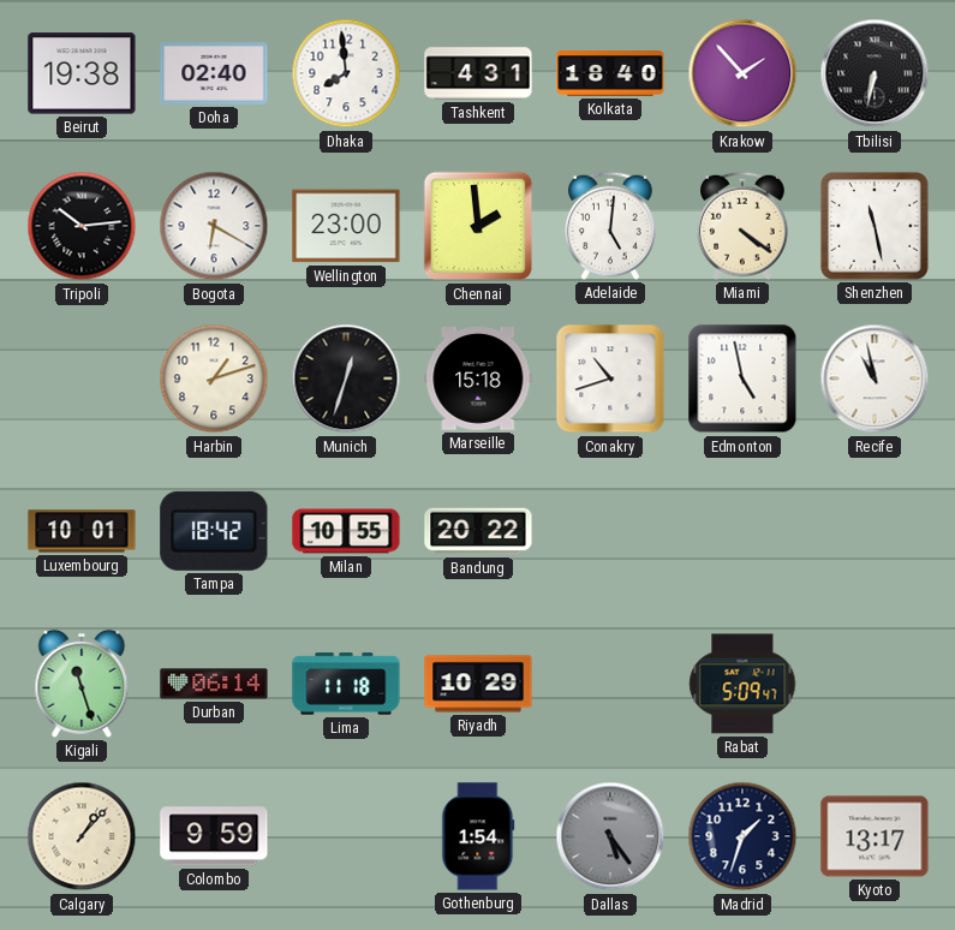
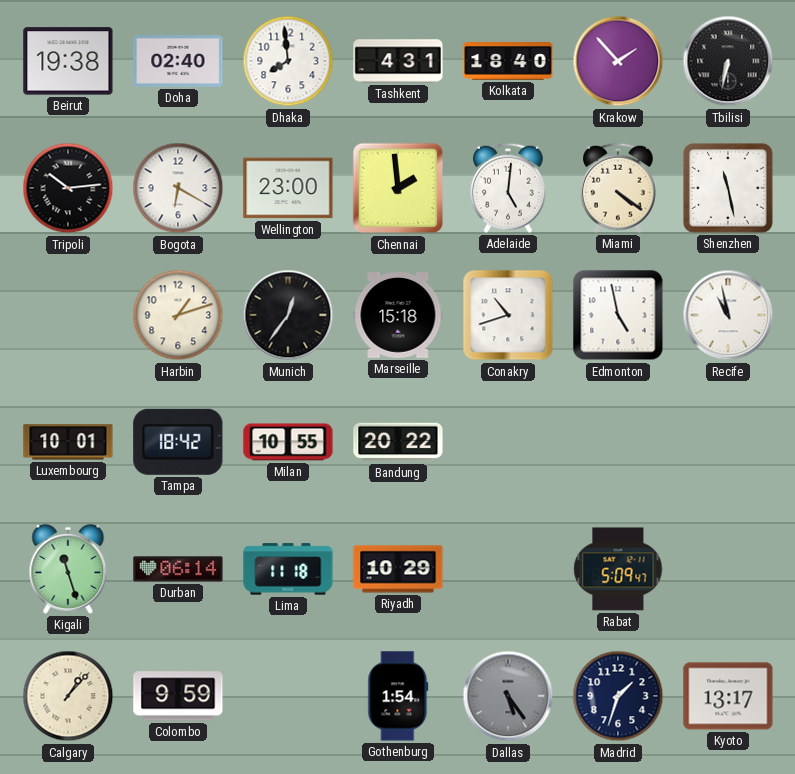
Munich: 12:33 -> 12:36
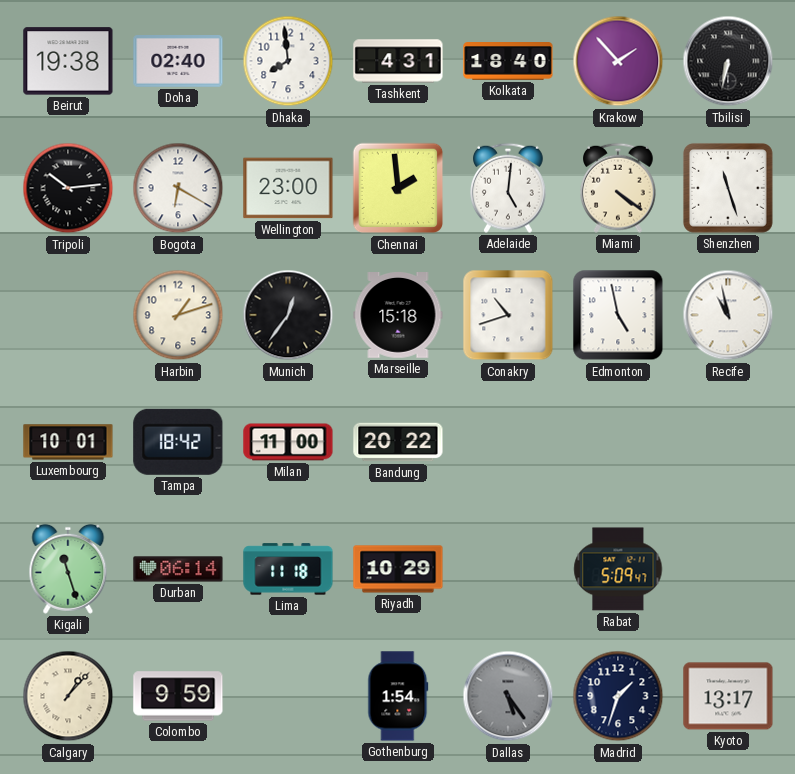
Shenzhen: 11:28 -> 11:27
Milan: 10:55 -> 11:00
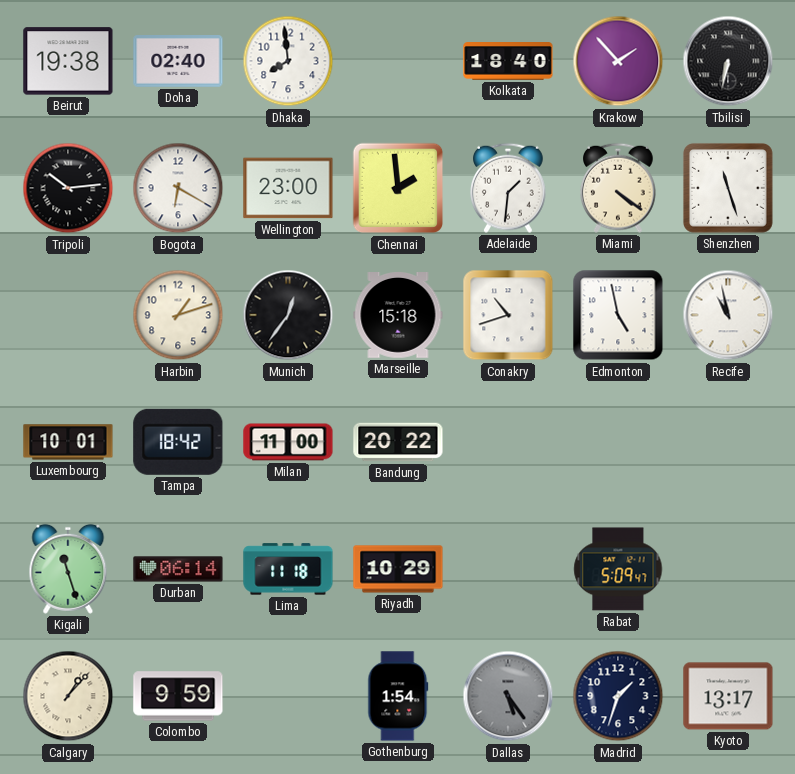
Tashkent: 4:31 -> none
Adelaide: 5:01 -> 1:31
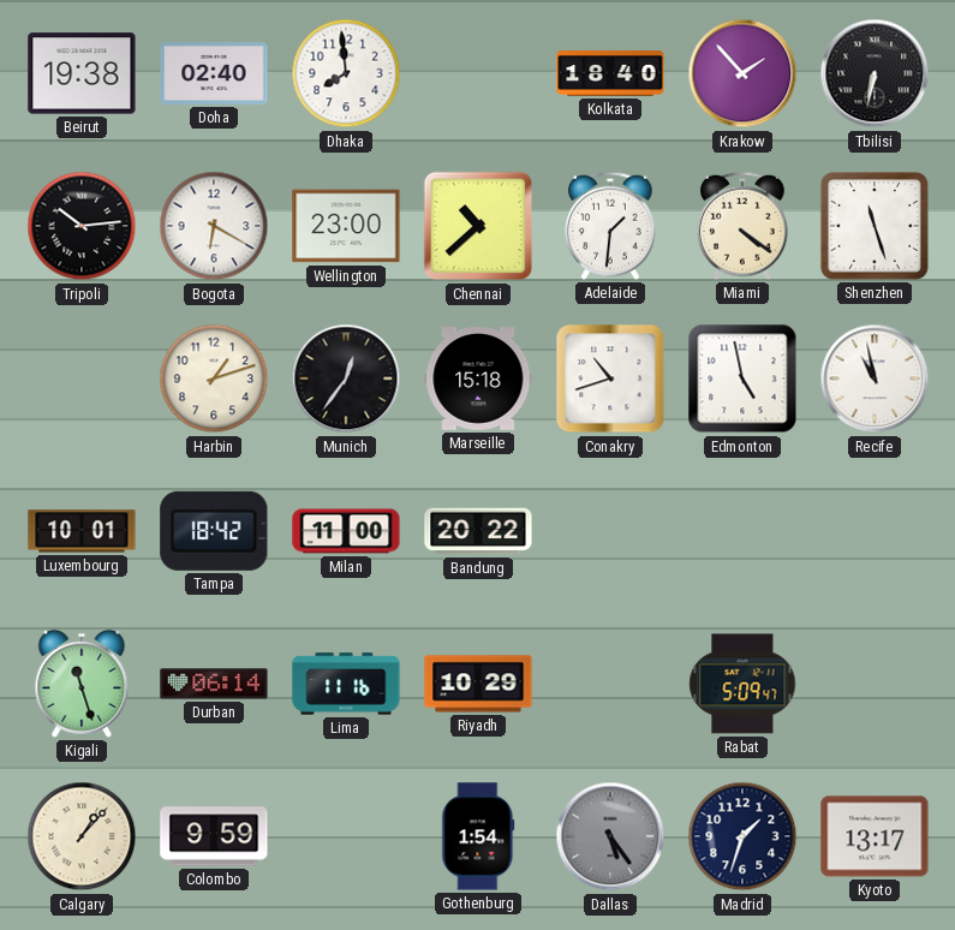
Chennai: 1:59 -> 10:38
Lima: 11:18 -> 11:16
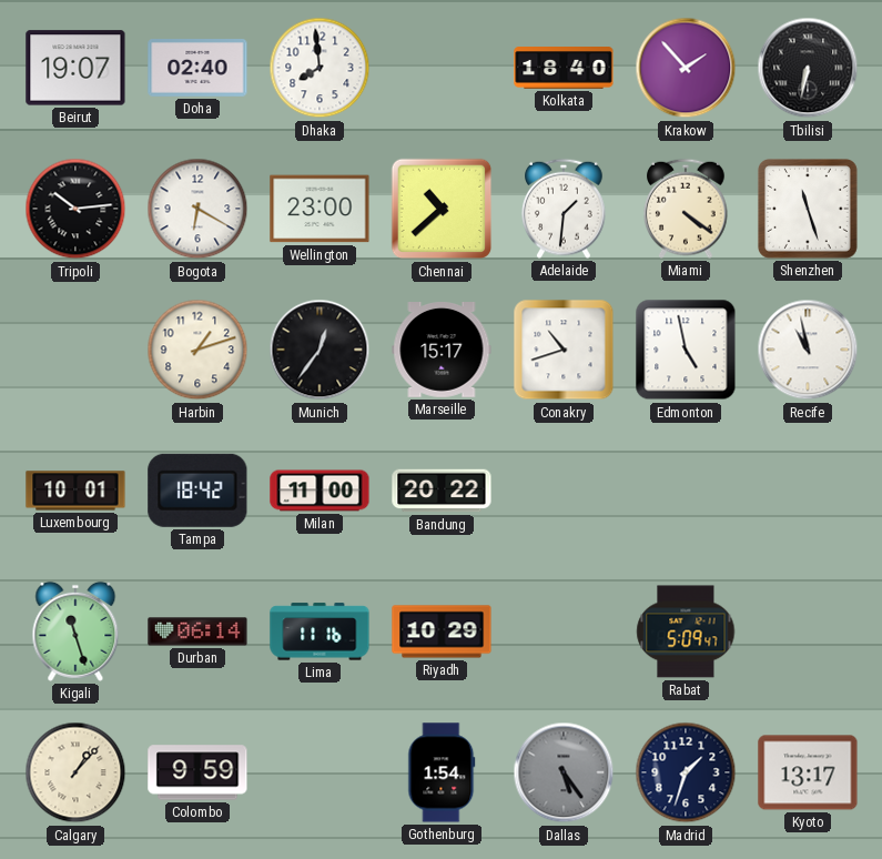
Beirut: 19:38 -> 19:07
Marseille: 15:18 -> 15:17
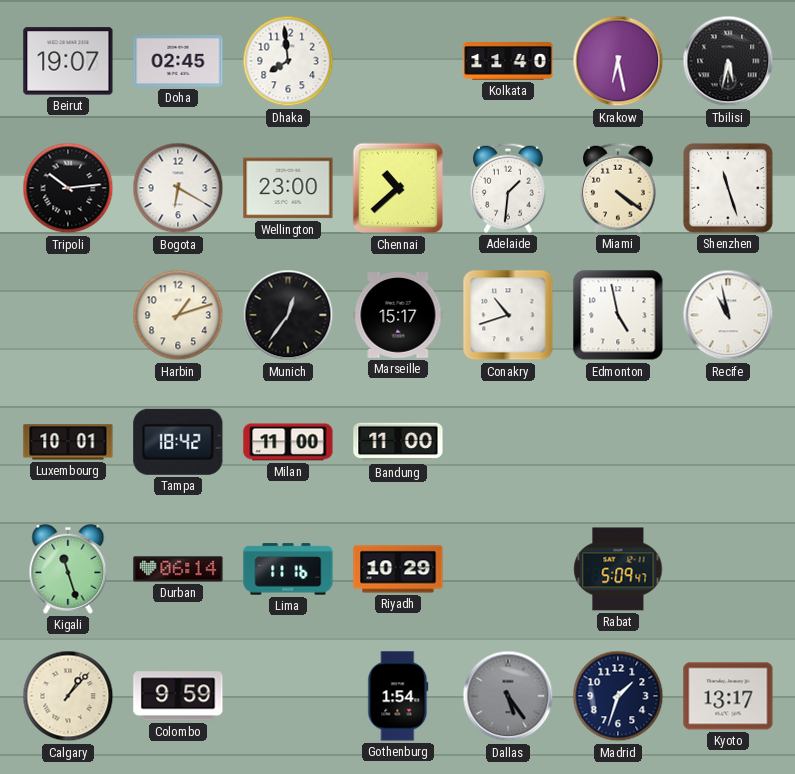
Doha: 02:40 -> 02:45
Kolkata: 18:40 -> 11:40
Krakow: 1:53 -> 6:28
Tbilisi: 6:32 -> 5:32
Bandung: 20:22 -> 11:00
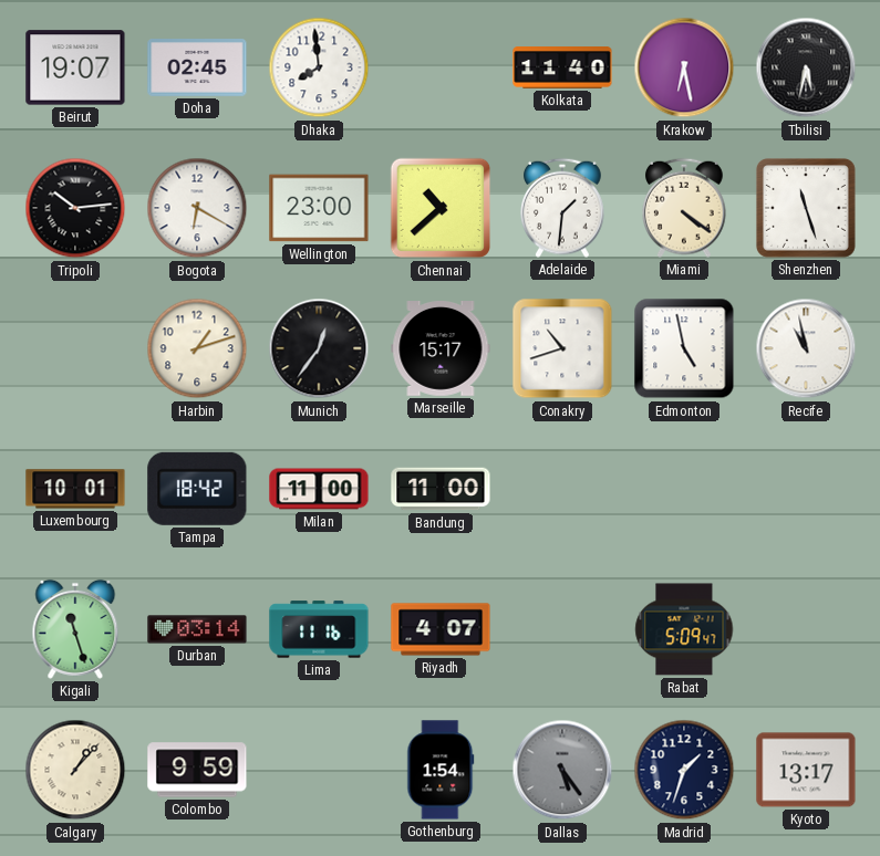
Durban: 06:14 -> 03:14
Riyadh: 10:29 -> 4:07
